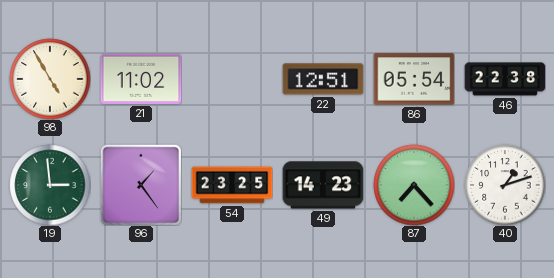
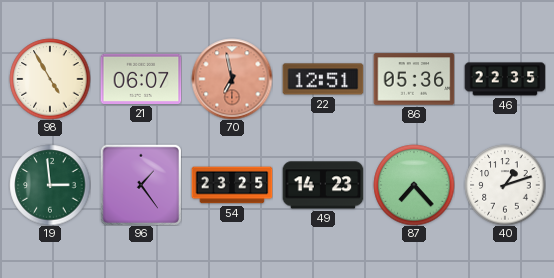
21: 11:02 -> 06:07
70: none -> 6:58
86: 05:54 -> 05:36
46: 22:38 -> 22:35
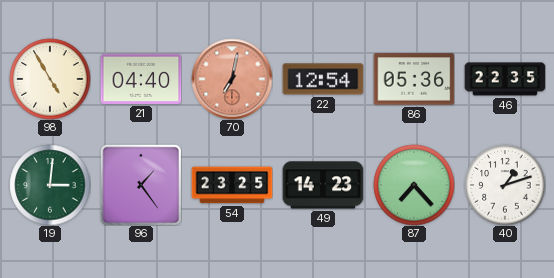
21: 06:07 -> 04:40
70: 6:58 -> 7:02
22: 12:51 -> 12:54
19: 2:59 -> 3:01
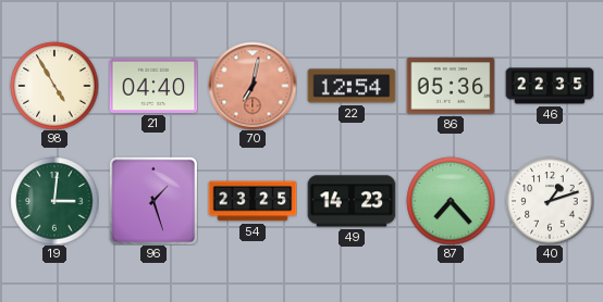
96: 1:24 -> 1:27
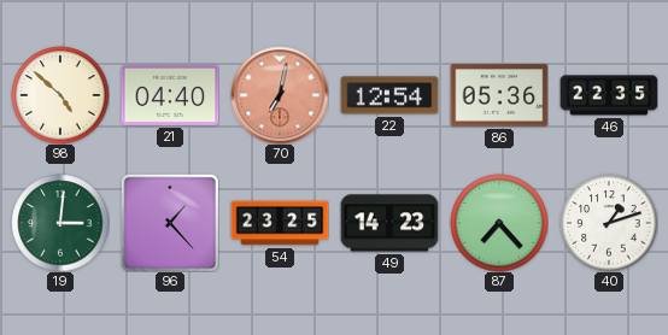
98: 4:55 -> 4:52
96: 1:27 -> 1:23
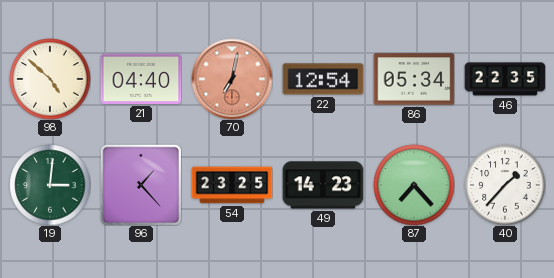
86: 05:36 -> 05:34
40: 1:12 -> 1:37
